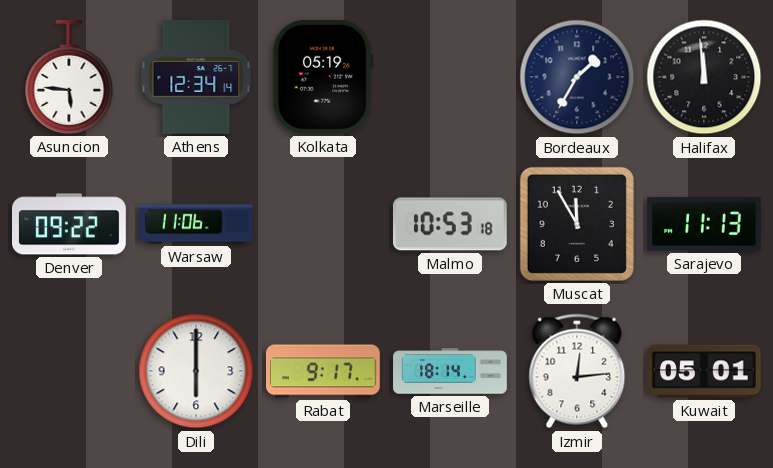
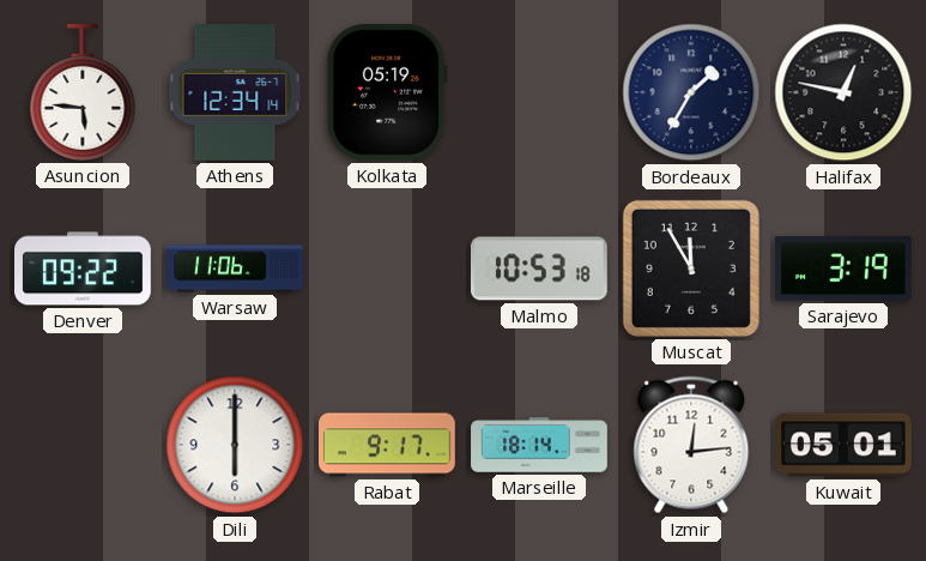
Halifax: 11:59 -> 12:47
Sarajevo: 11:13 -> 3:19
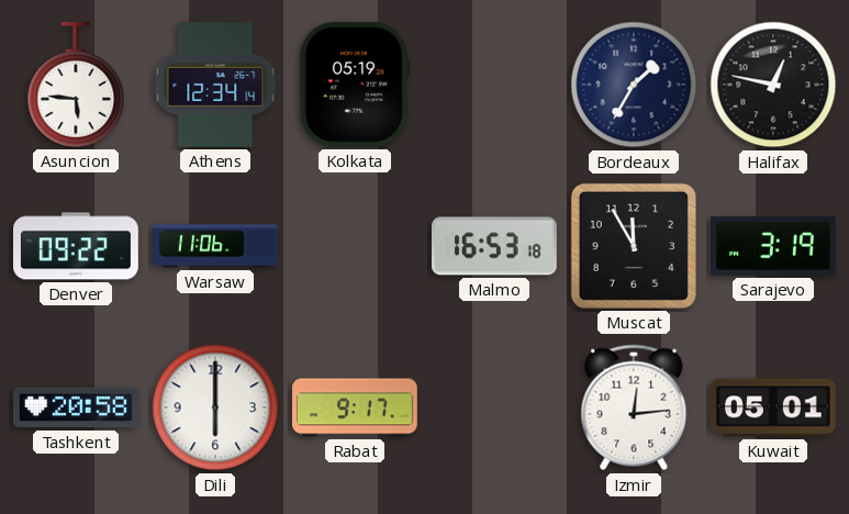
Malmo: 10:53 -> 16:53
Tashkent: none -> 20:58
Marseille: 18:14 -> none
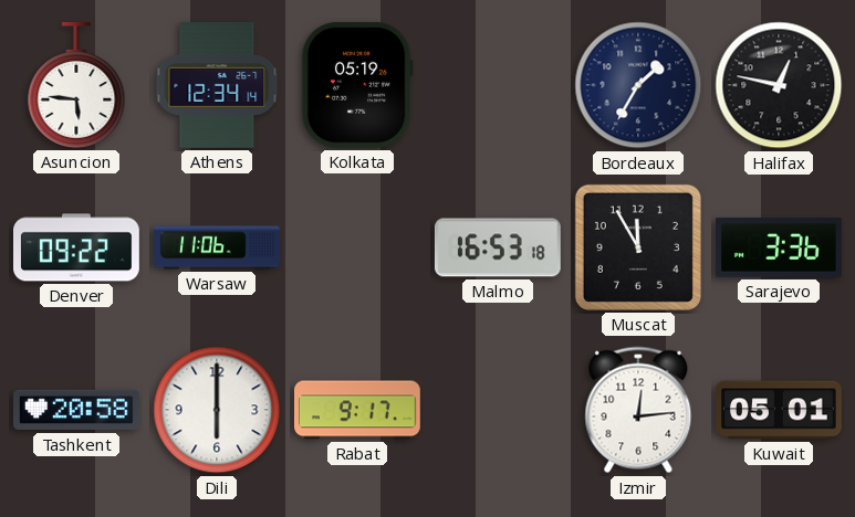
Sarajevo: 3:19 -> 3:36
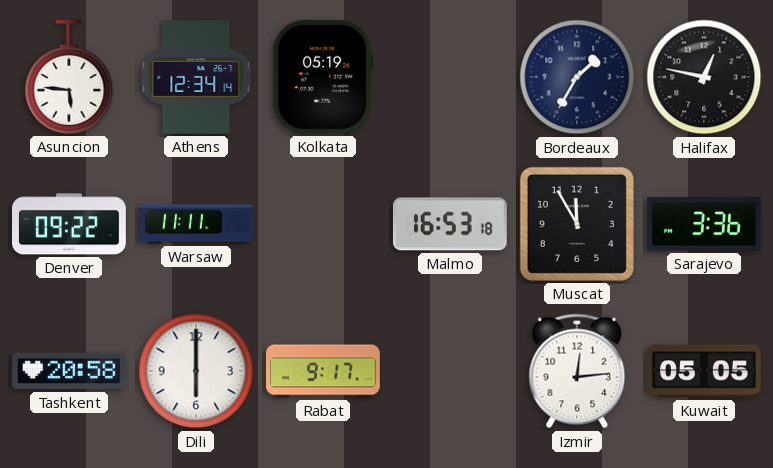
Warsaw: 11:06 -> 11:11
Kuwait: 05:01 -> 05:05
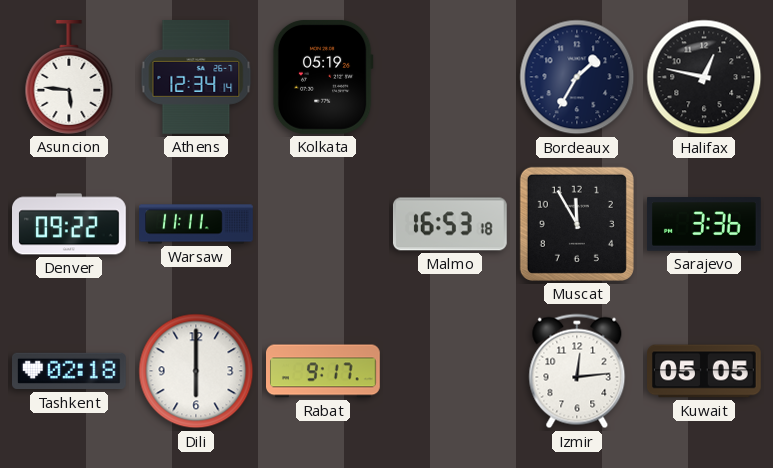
Tashkent: 20:58 -> 02:18
